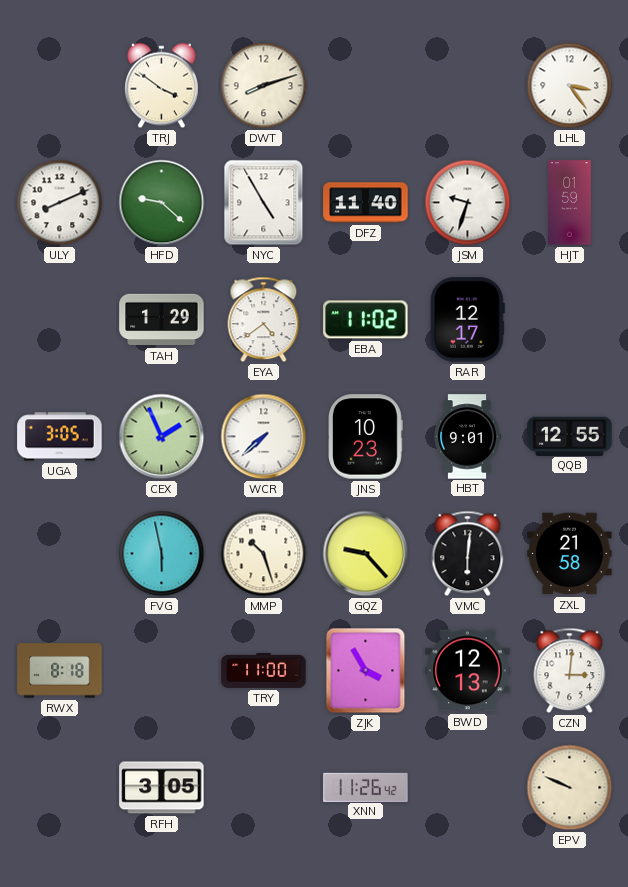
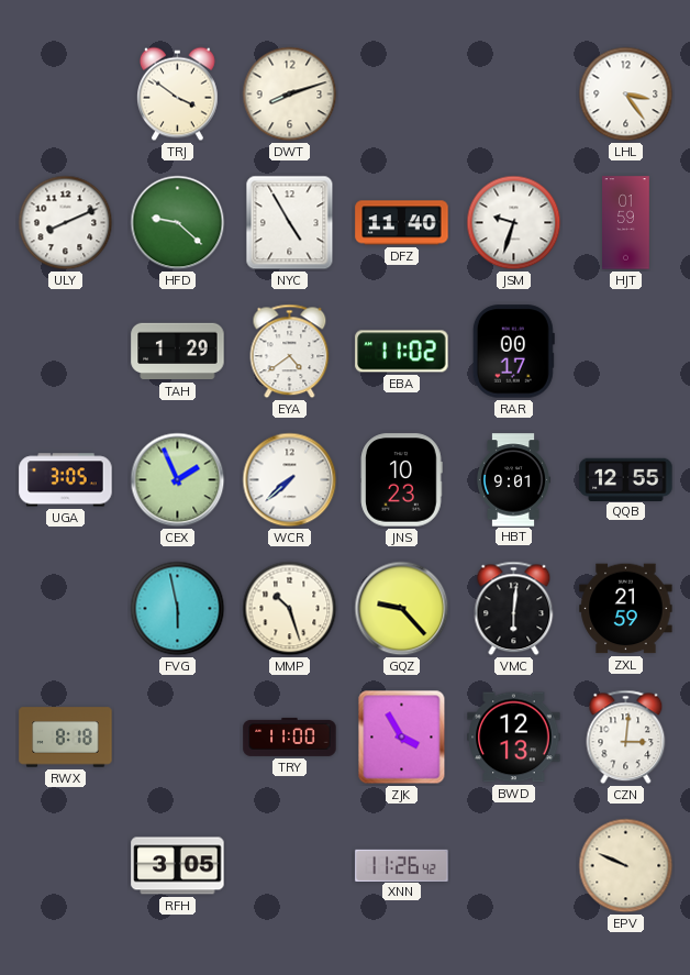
RAR: 12:17 -> 00:17
ZXL: 21:58 -> 21:59
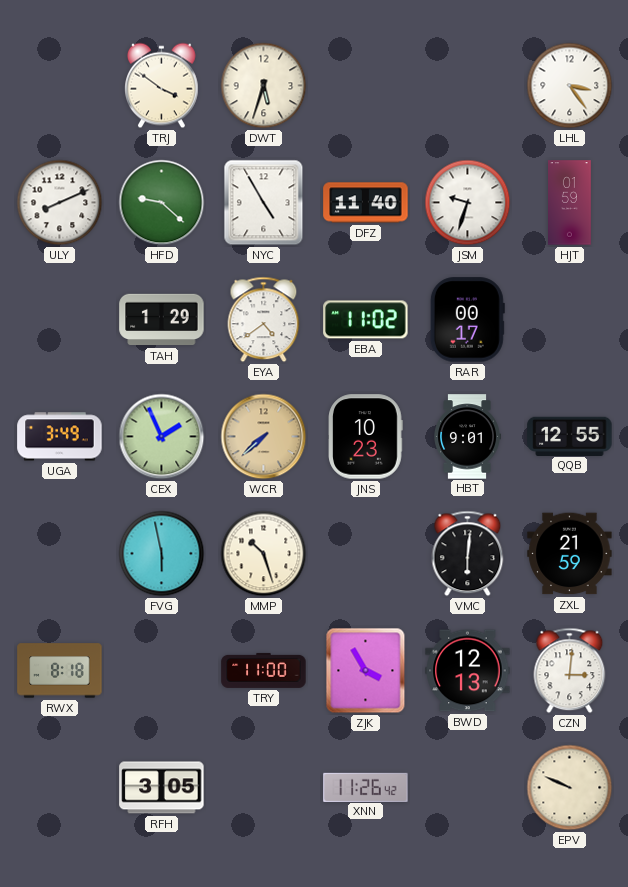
DWT: 8:12 -> 5:33
UGA: 3:05 -> 3:49
WCR dial: white -> champagne
GQZ: 9:23 -> none
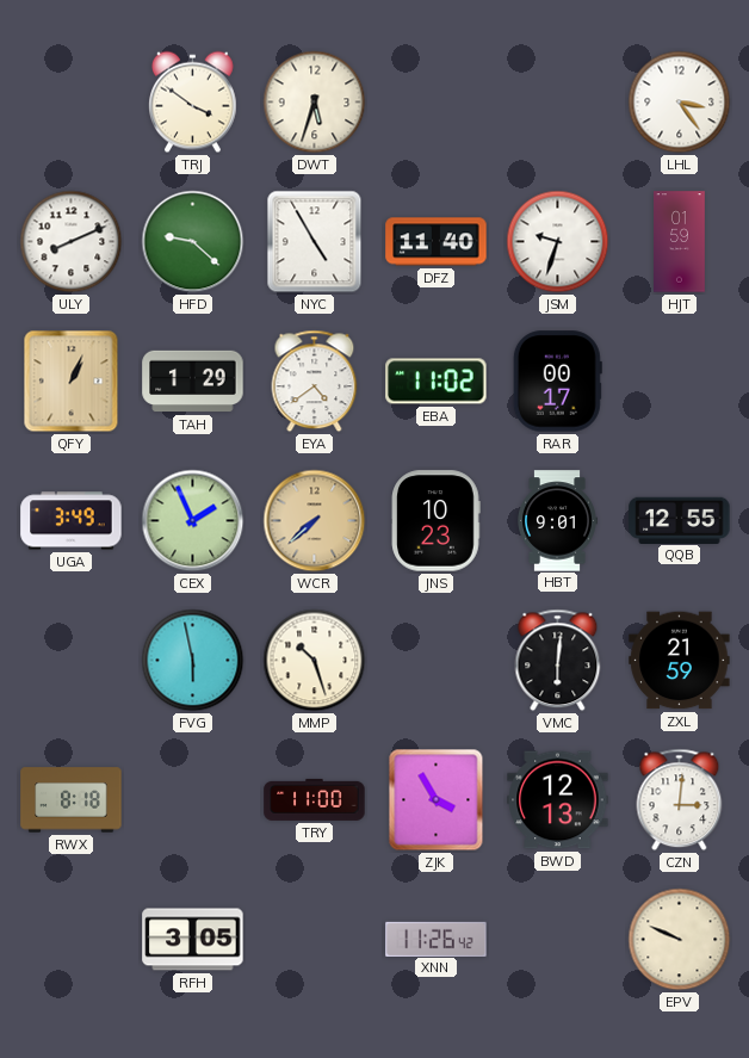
QFY: none -> 1:04
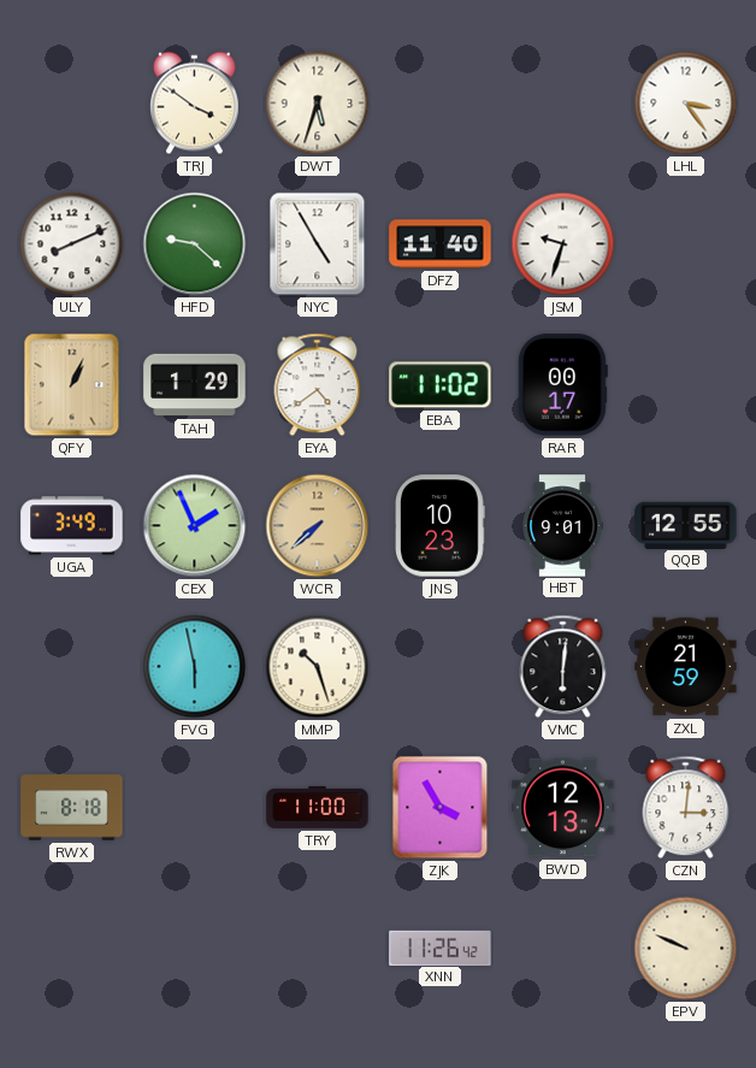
HJT: 01:59 -> none
RFH: 3:05 -> none
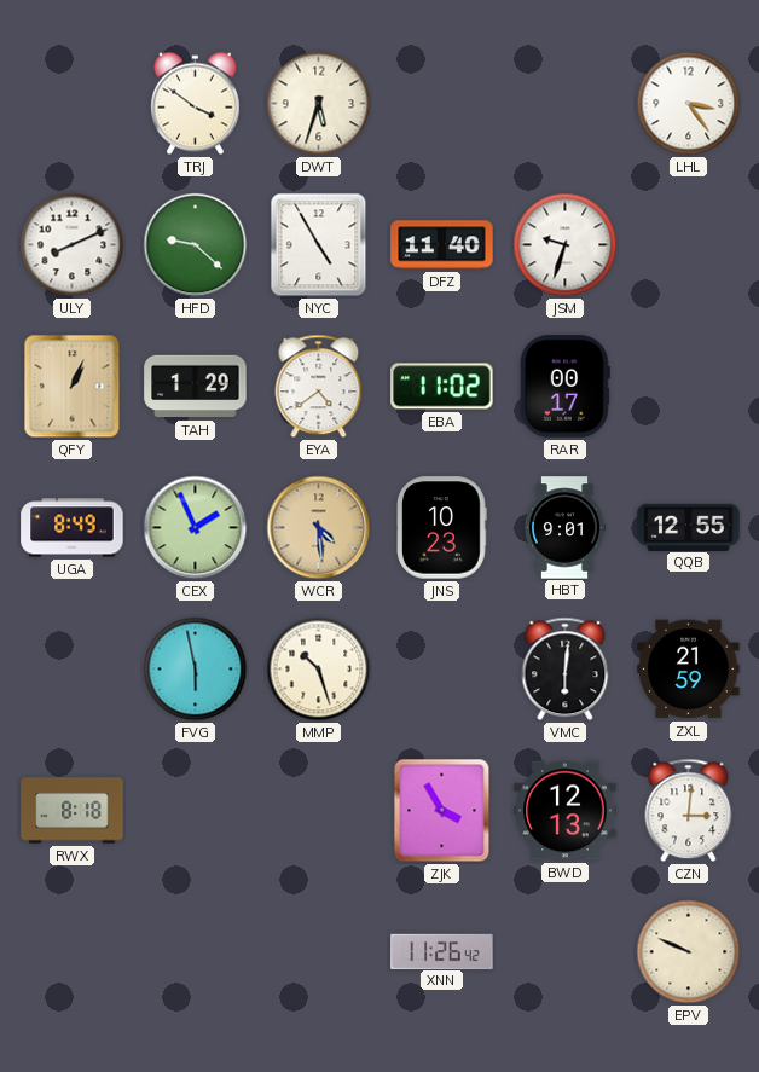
UGA: 3:49 -> 8:49
WCR: 7:38 -> 4:29
TRY: 11:00 -> none
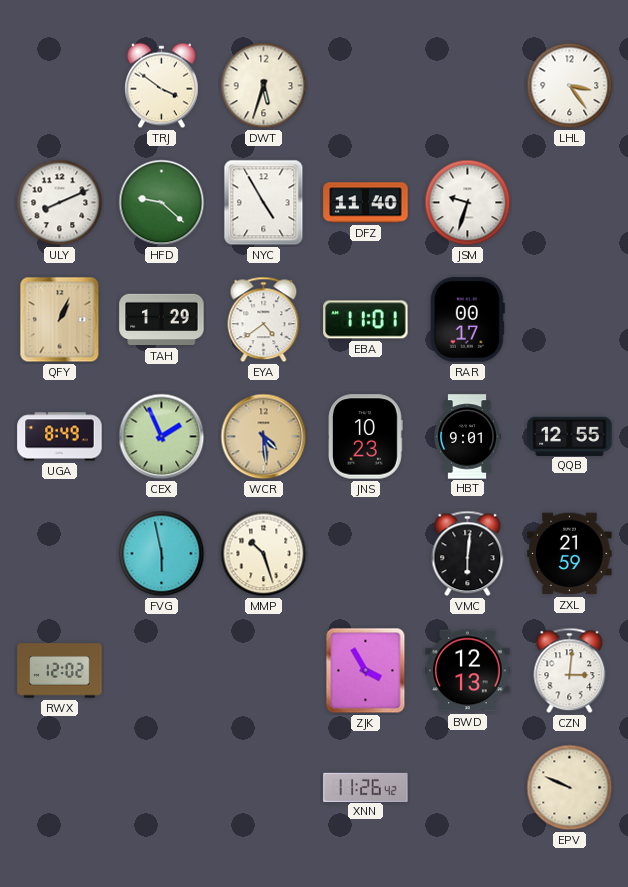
EBA: 11:02 -> 11:01
RWX: 8:18 -> 12:02
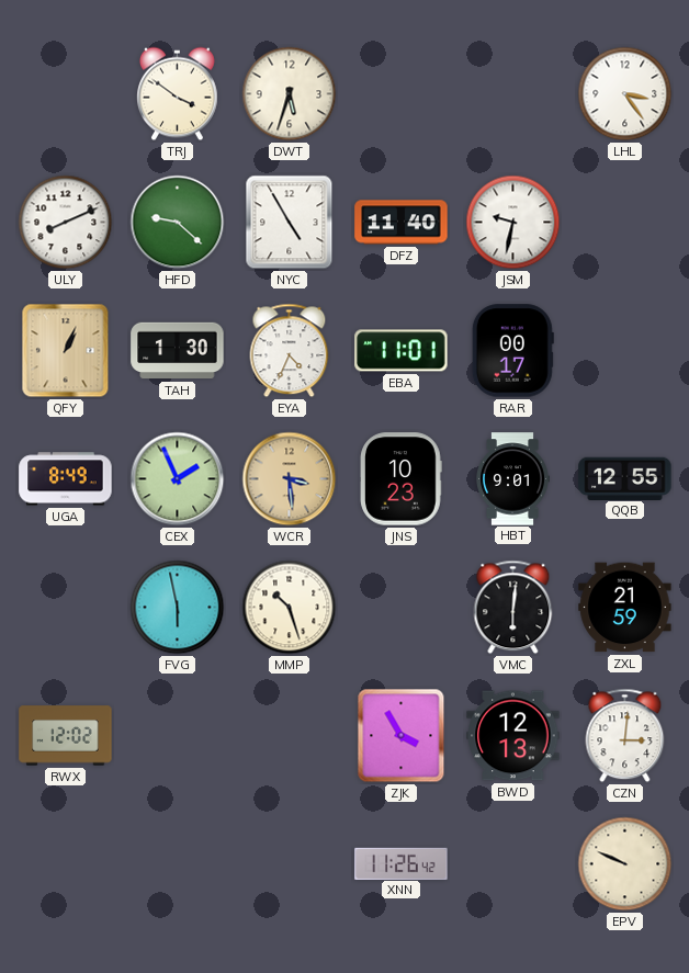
JSM: 9:33 -> 9:32
TAH: 1:29 -> 1:30
EYA: 4:39 -> 4:34
WCR: 4:29 -> 3:29
